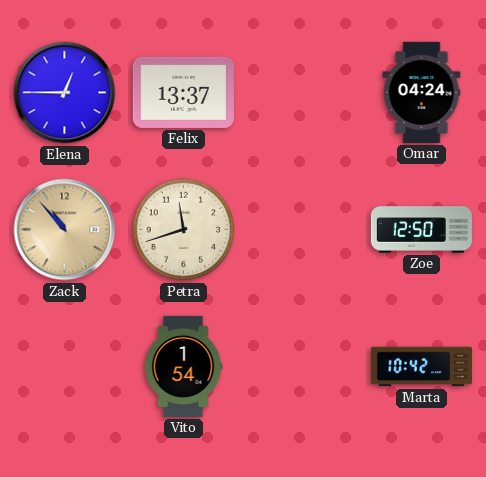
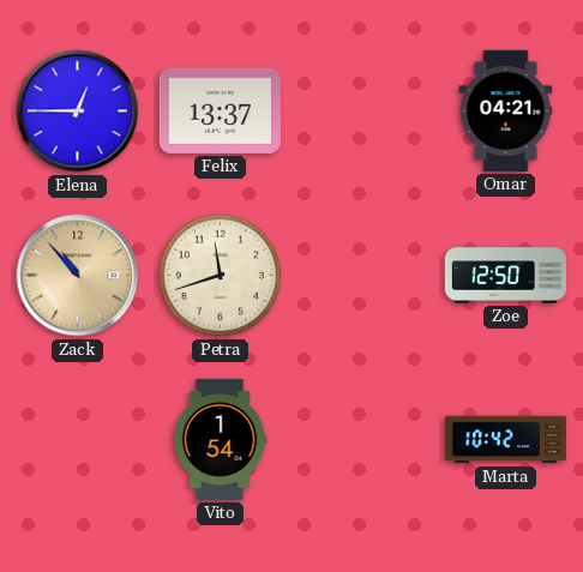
Omar: 04:24 -> 04:21
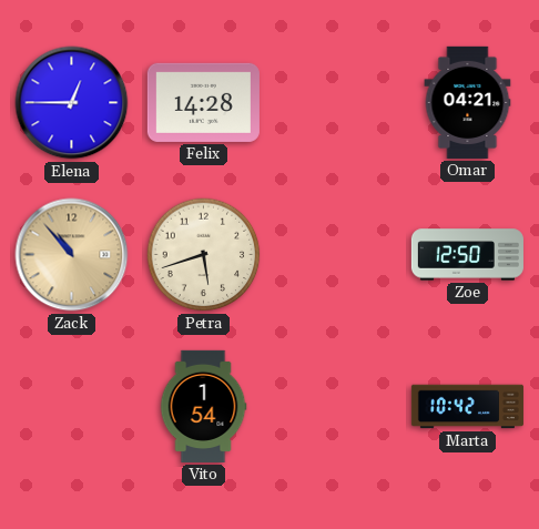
Felix: 13:37 -> 14:28
Petra: 11:42 -> 5:42
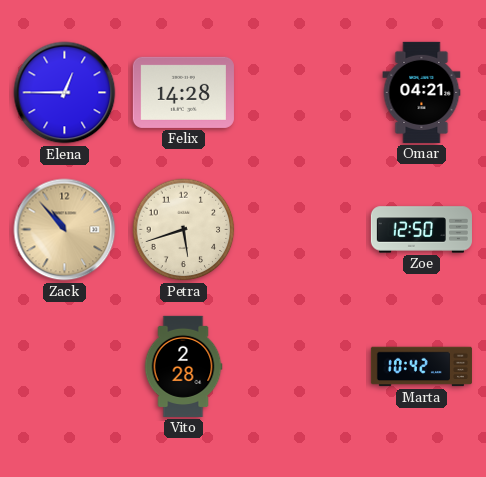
Vito: 1:54 -> 2:28
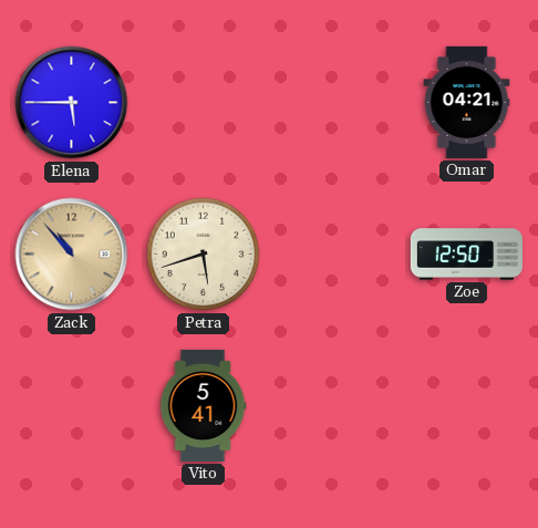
Elena: 12:45 -> 5:45
Felix: 14:28 -> none
Vito: 2:28 -> 5:41
Marta: 10:42 -> none
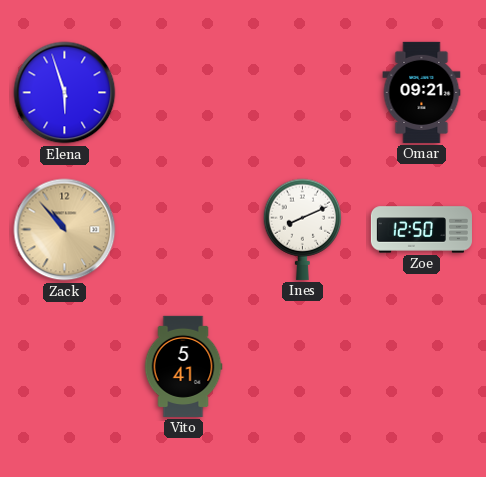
Elena: 5:45 -> 5:57
Omar: 04:21 -> 09:21
Petra: 5:42 -> none
Ines: none -> 8:11
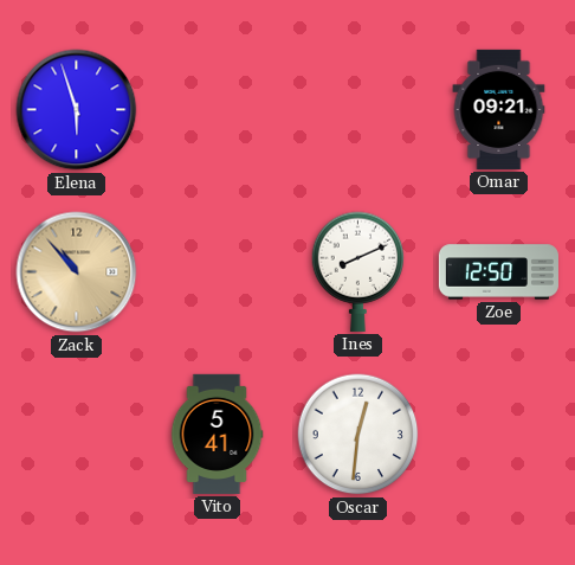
Oscar: none -> 12:31
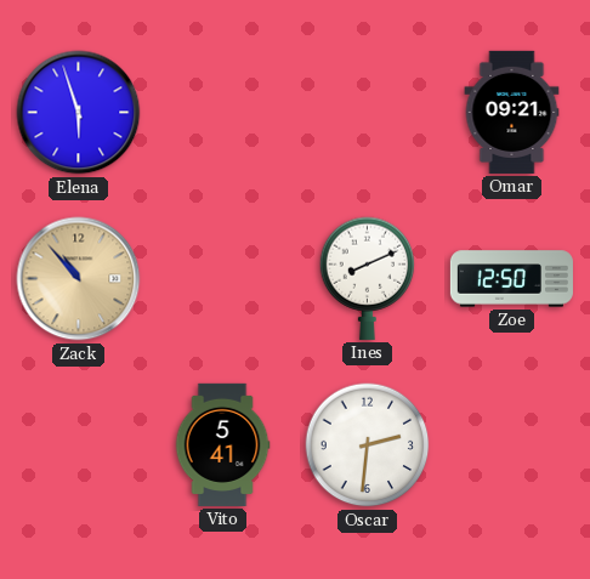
Oscar: 12:31 -> 2:31
